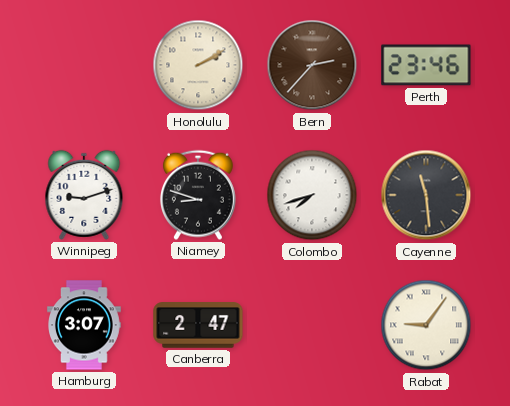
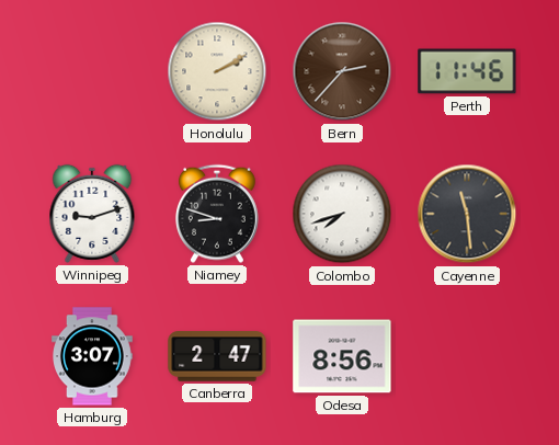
Perth: 23:46 -> 11:46
Odesa: none -> 8:56
Rabat: 9:06 -> none
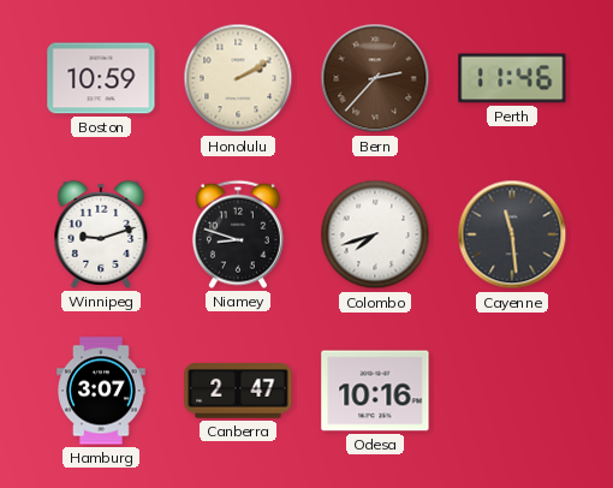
Boston: none -> 10:59
Odesa: 8:56 -> 10:16
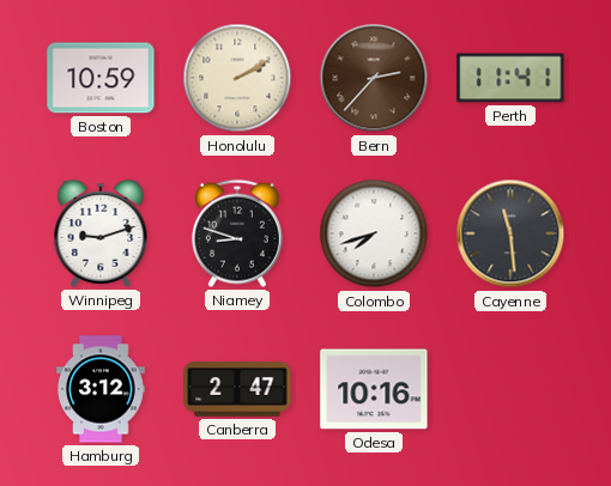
Perth: 11:46 -> 11:41
Hamburg: 3:07 -> 3:12
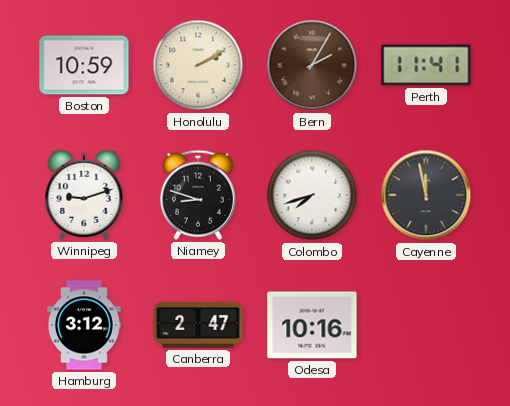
Bern: 2:37 -> 2:05
Cayenne: 11:29 -> 11:58
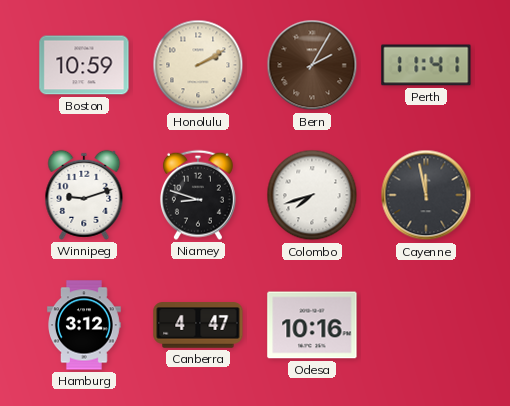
Canberra: 2:47 -> 4:47
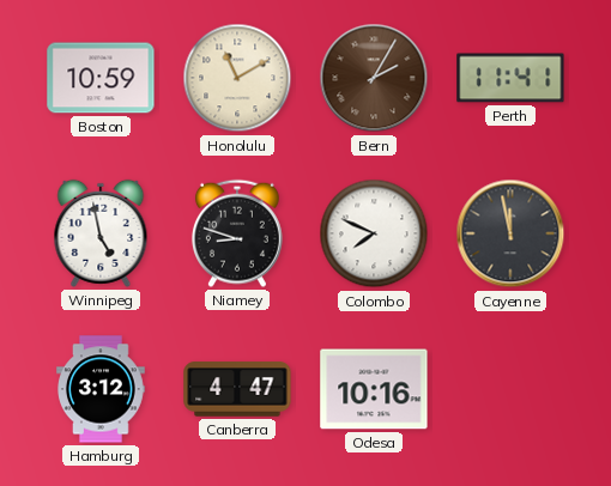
Honolulu: 2:10 -> 11:10
Winnipeg: 9:12 -> 4:58
Colombo: 7:42 -> 7:49
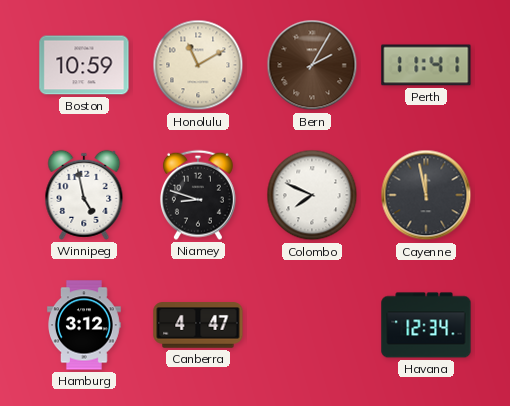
Odesa: 10:16 -> none
Havana: none -> 12:34
